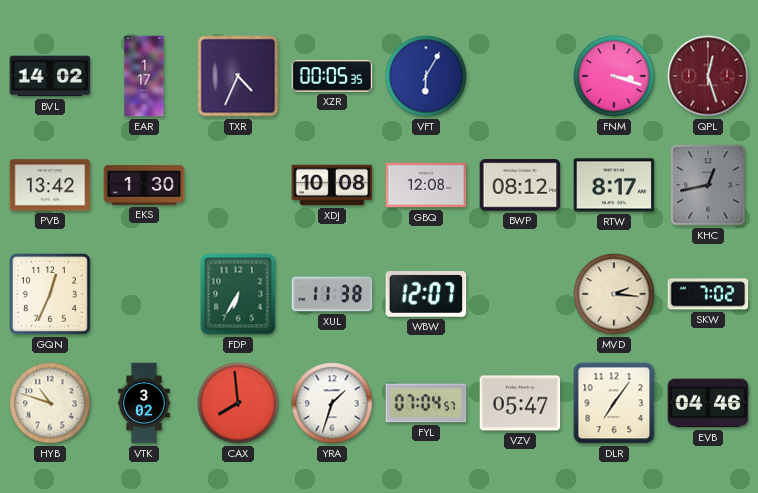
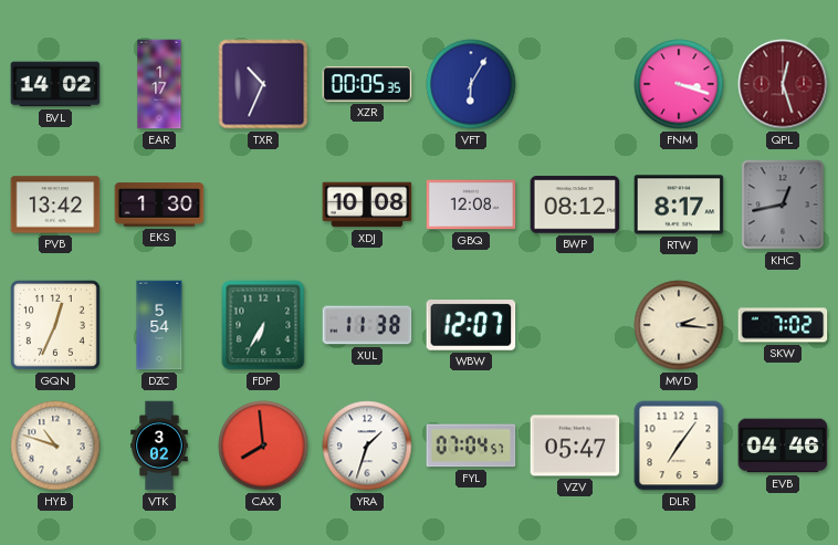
TXR: 4:34 -> 10:34
DZC: none -> 5:54
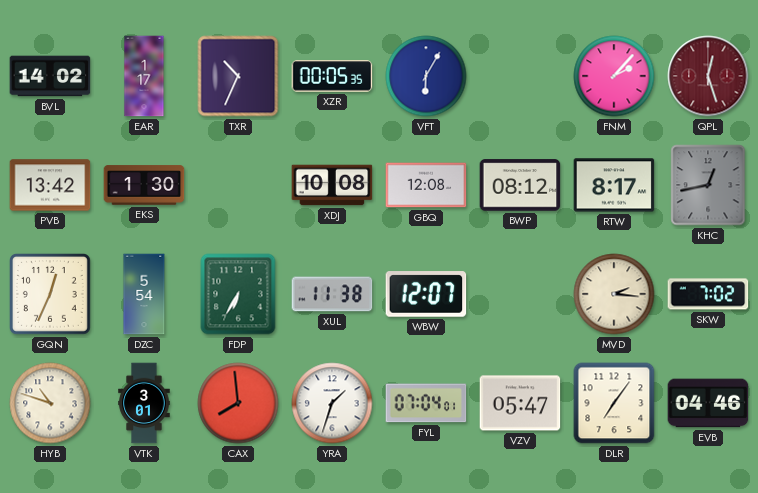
FNM: 3:18 -> 2:07
VTK: 3:02 -> 3:01
FYL: 07:04:57 -> 07:04:01
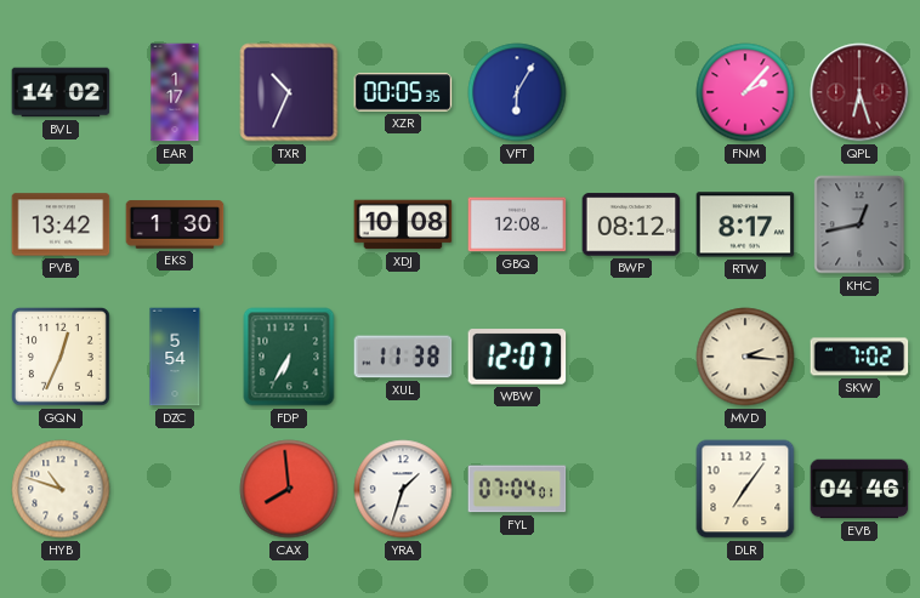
QPL: 12:27 -> 6:27
VTK: 3:01 -> none
VZV: 05:47 -> none
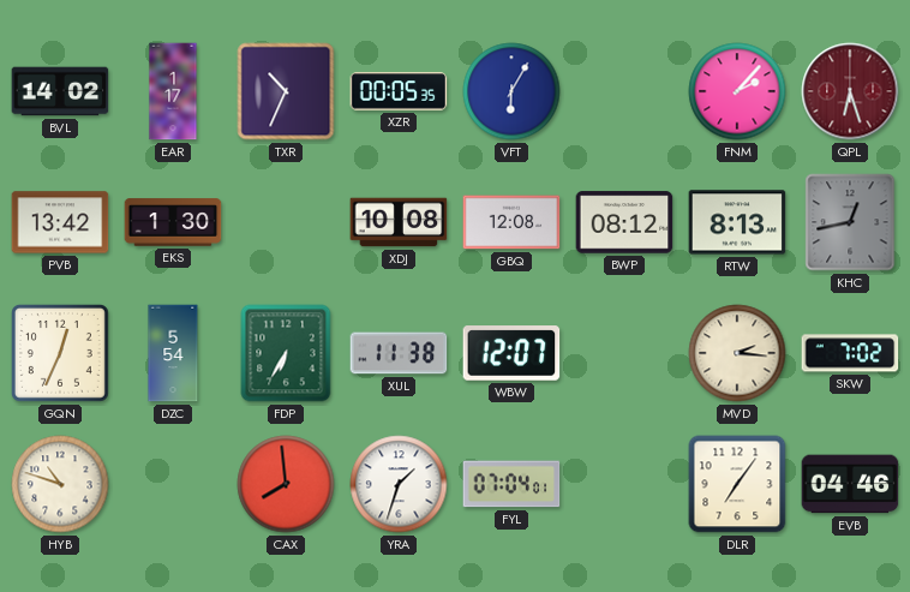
RTW: 8:17 -> 8:13
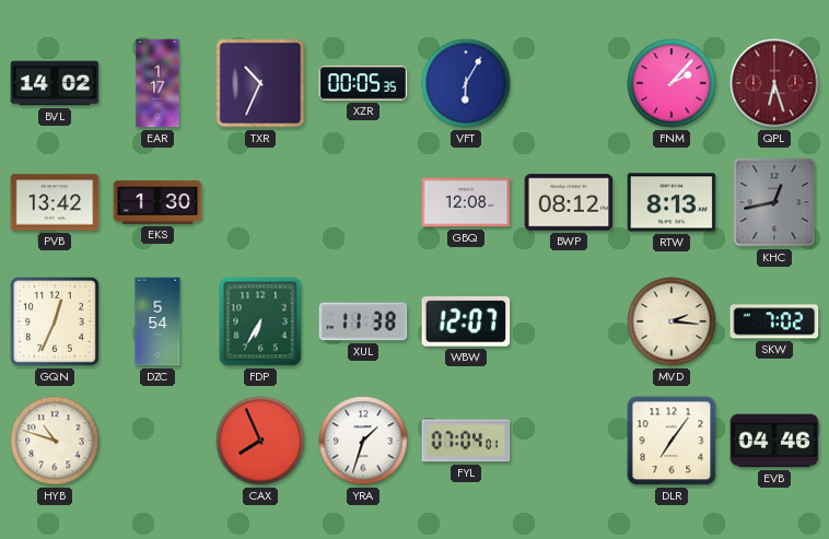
XDJ: 10:08 -> none
CAX: 7:59 -> 7:56
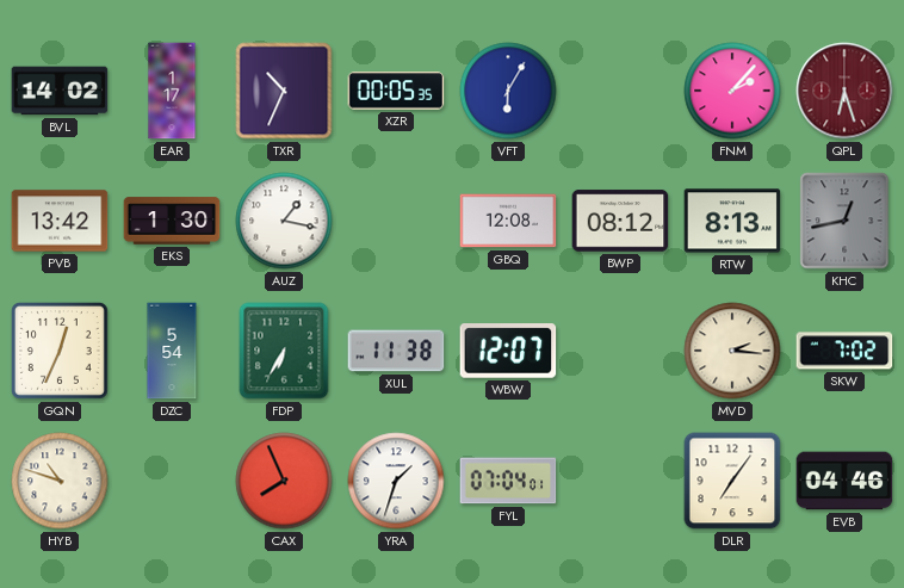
AUZ: none -> 1:17
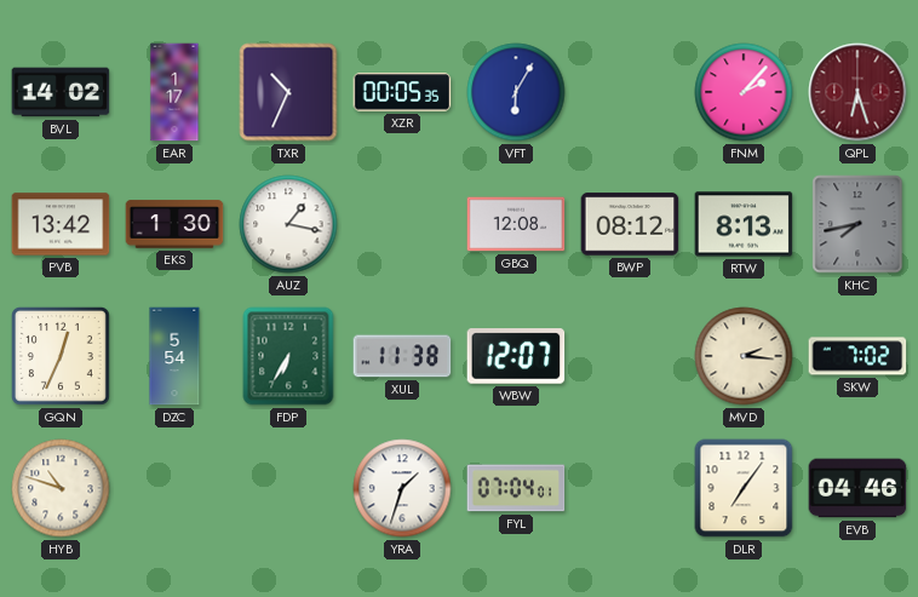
KHC: 12:43 -> 7:43
CAX: 7:56 -> none
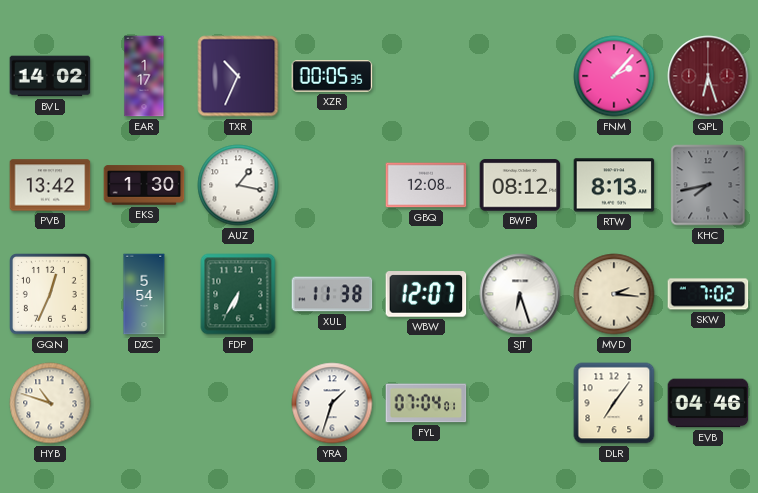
VFT: 6:05 -> none
SJT: none -> 6:27
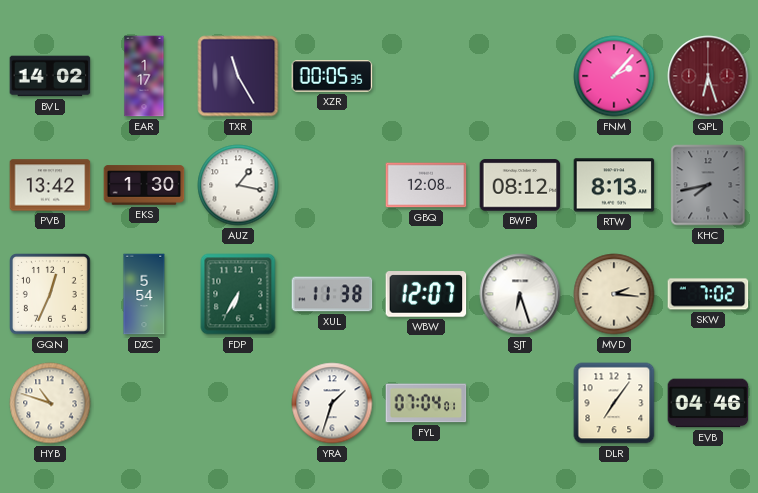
TXR: 10:34 -> 11:25
